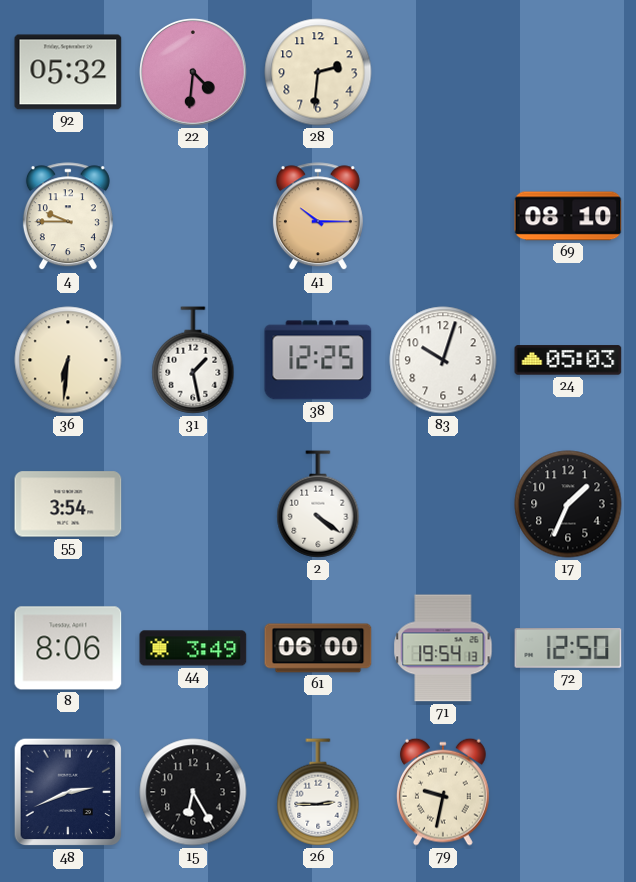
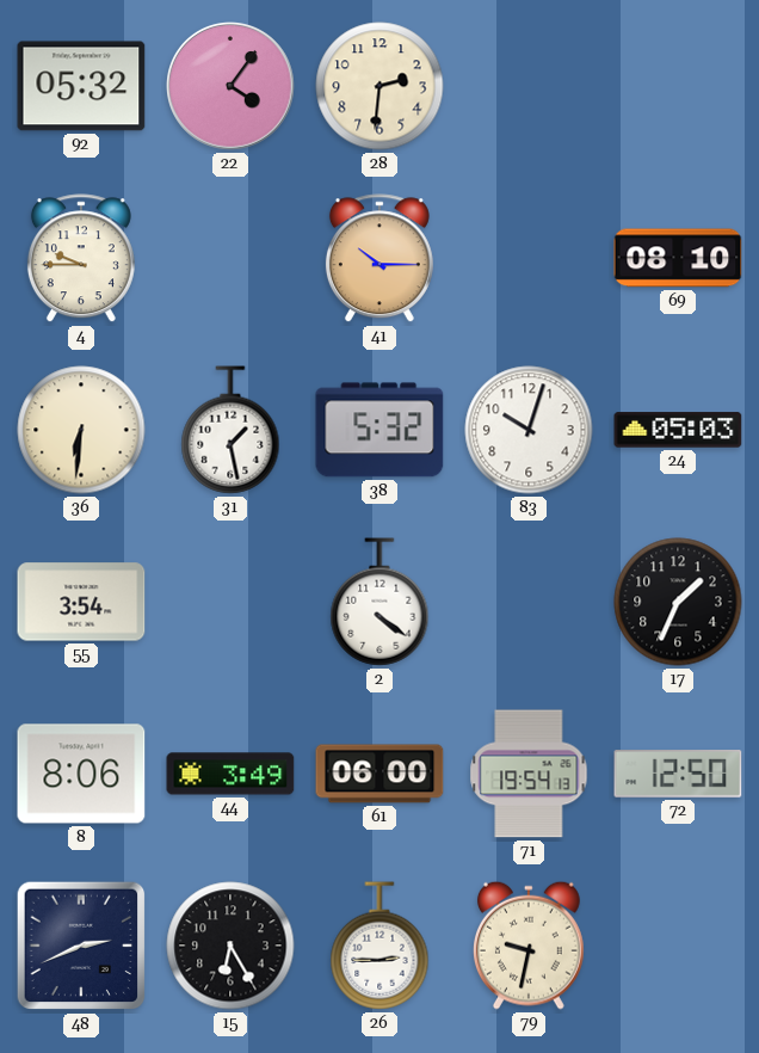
22: 4:31 -> 4:06
38: 12:25 -> 5:32
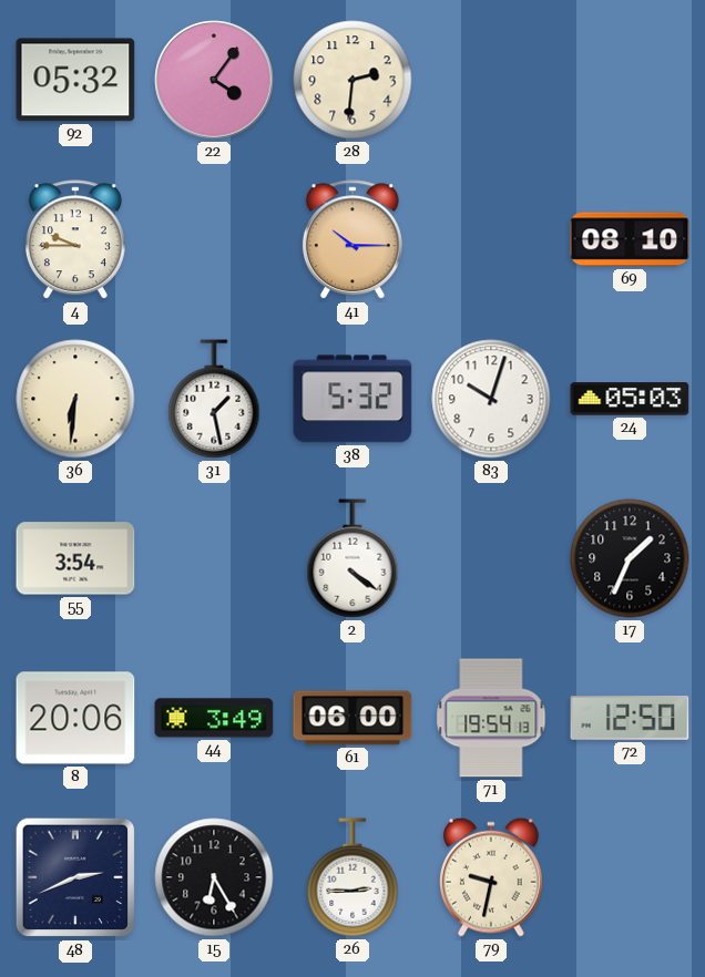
8: 8:06 -> 20:06
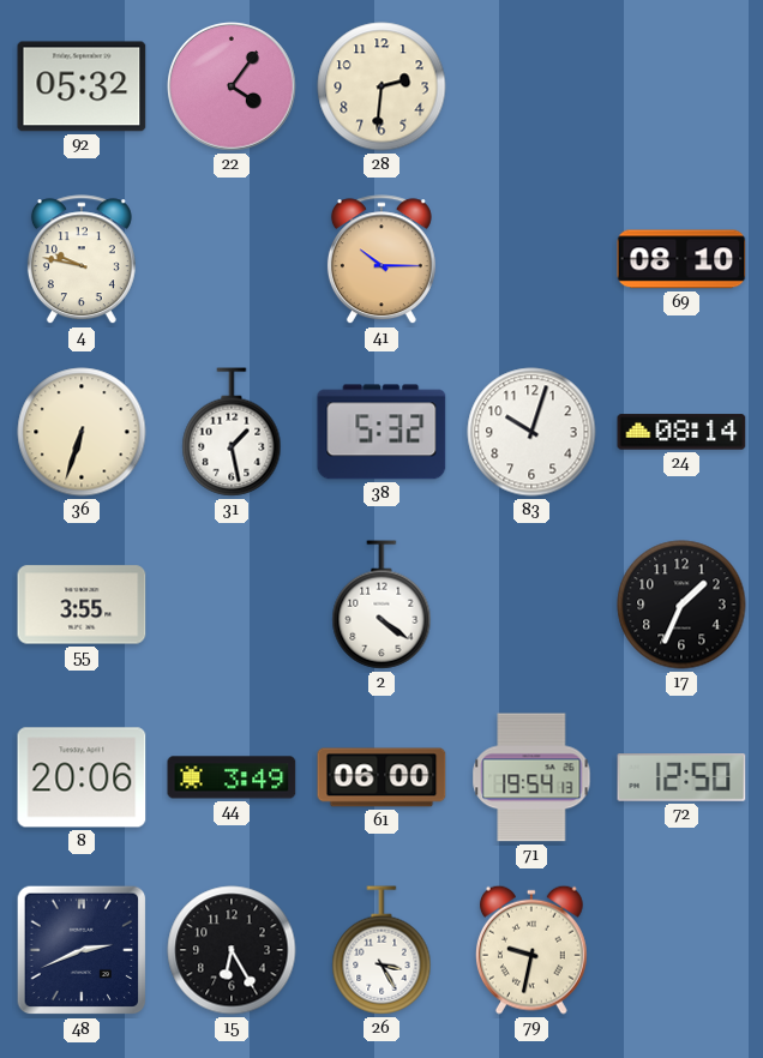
4: 9:45 -> 9:47
36: 6:31 -> 6:33
24: 05:03 -> 08:14
55: 3:54 -> 3:55
26: 2:45 -> 3:25
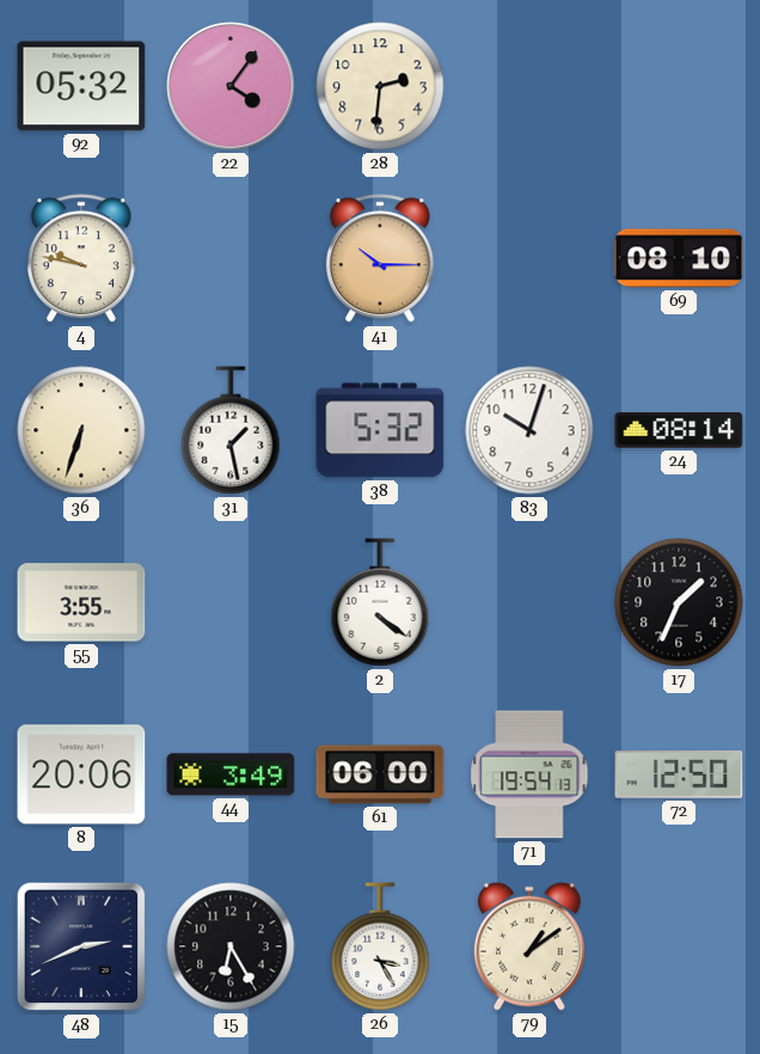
79: 9:32 -> 1:09
